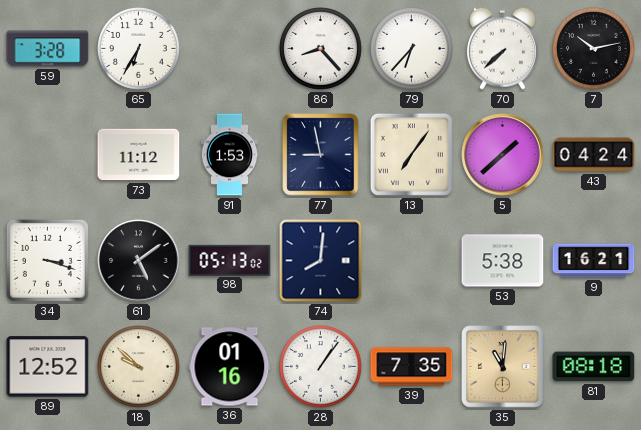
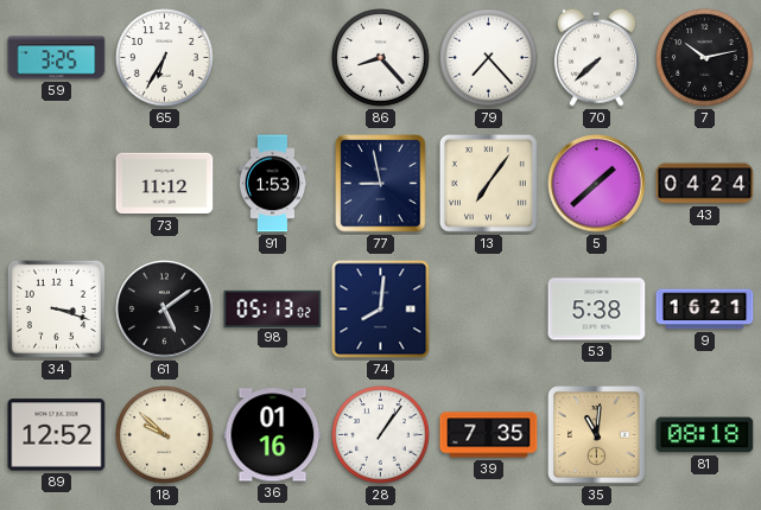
59: 3:28 -> 3:25
79: 6:37 -> 7:23
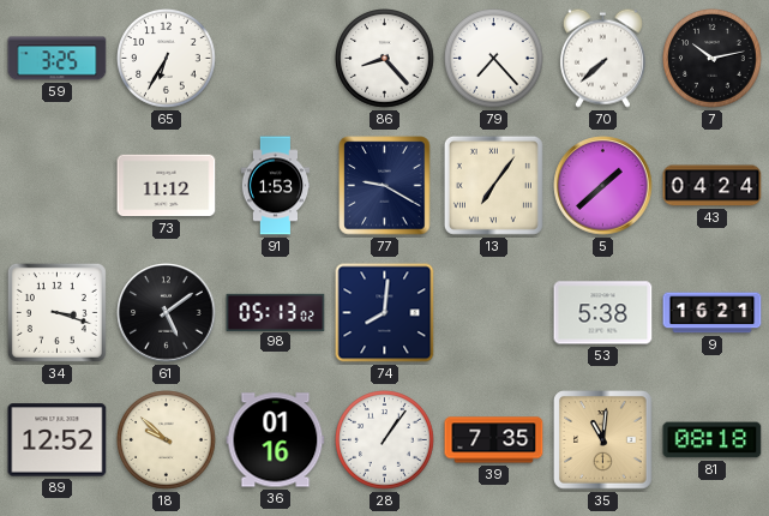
77: 8:58 -> 9:20
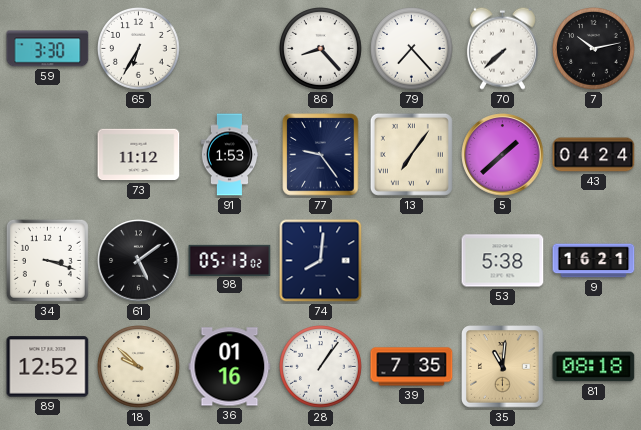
59: 3:25 -> 3:30
77: 9:20 -> 9:24
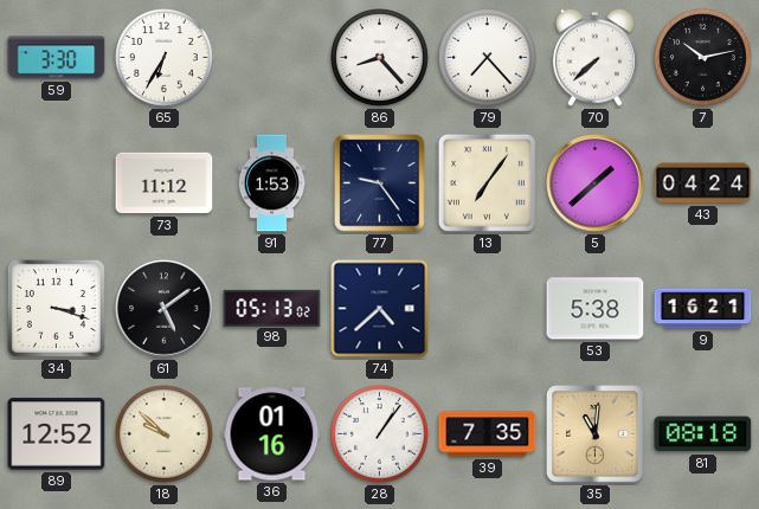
74: 8:01 -> 4:38
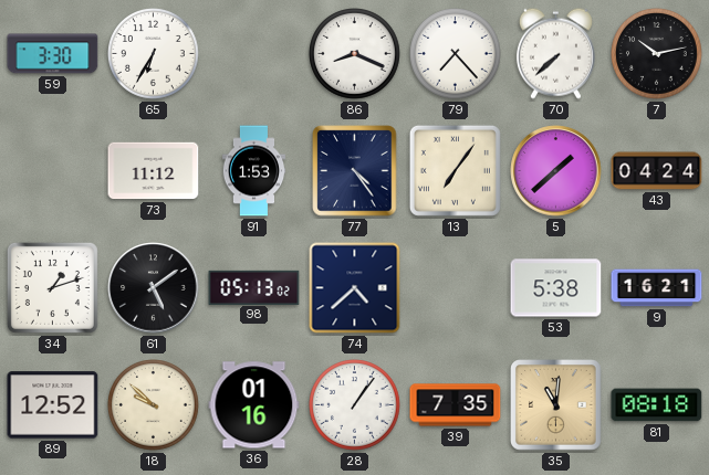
86: 8:23 -> 8:19
77: 9:24 -> 4:24
34: 3:18 -> 1:12
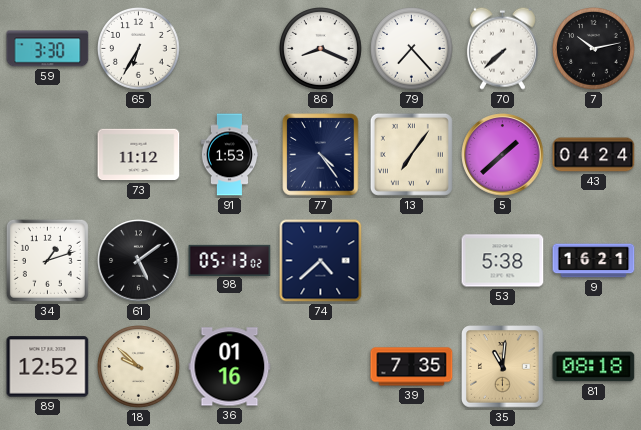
28: 1:06 -> none
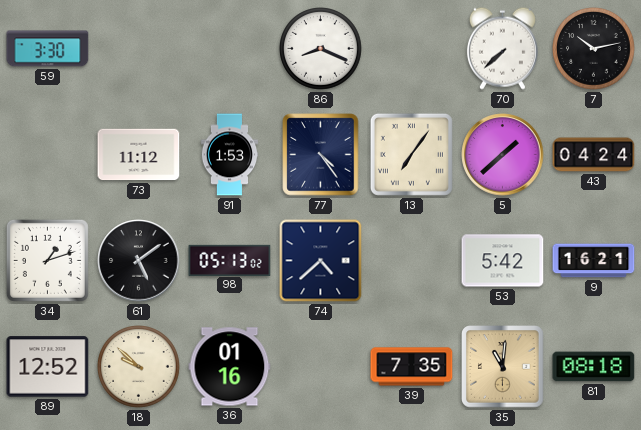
65: 6:35 -> none
79: 7:23 -> none
53: 5:38 -> 5:42
